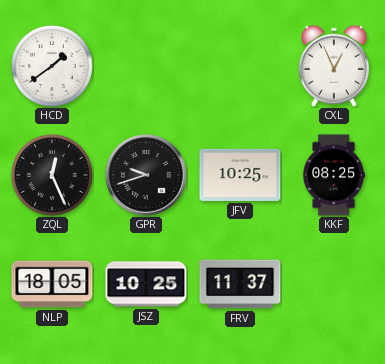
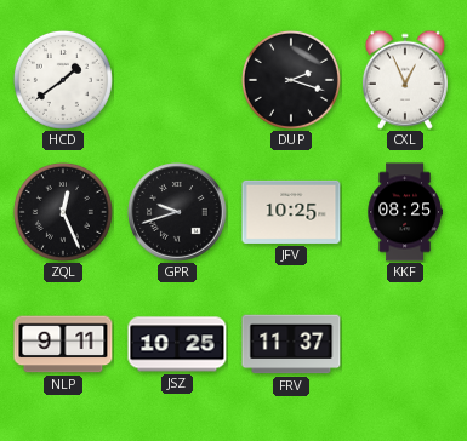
DUP: none -> 2:18
NLP: 18:05 -> 9:11
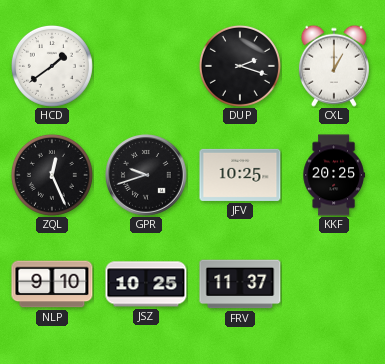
CXL: 12:56 -> 1:00
KKF: 08:25 -> 20:25
NLP: 9:11 -> 9:10
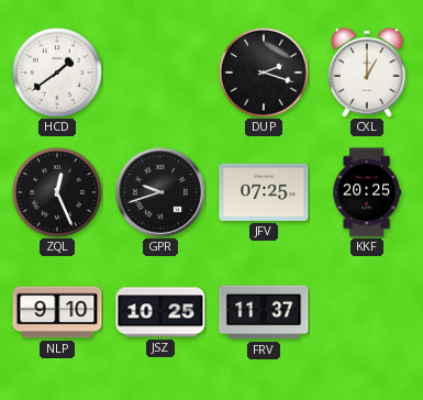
JFV: 10:25 -> 07:25
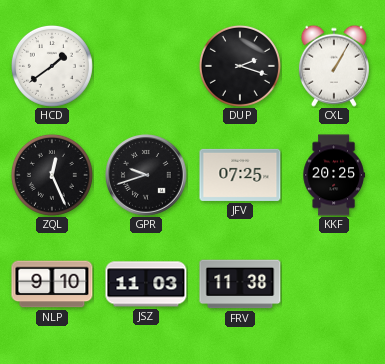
CXL: 1:00 -> 1:05
JSZ: 10:25 -> 11:03
FRV: 11:37 -> 11:38
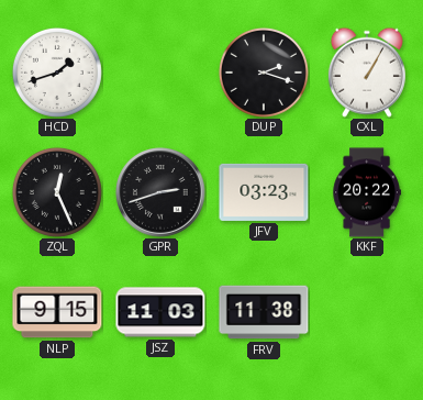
HCD: 1:39 -> 1:42
GPR: 9:42 -> 2:42
JFV: 07:25 -> 03:23
KKF: 20:25 -> 20:22
NLP: 9:10 -> 9:15
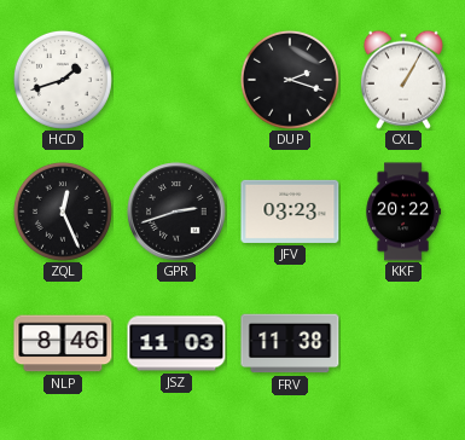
NLP: 9:15 -> 8:46
